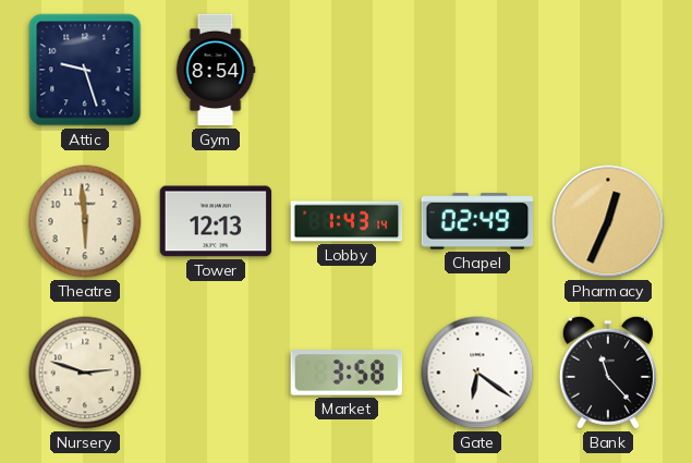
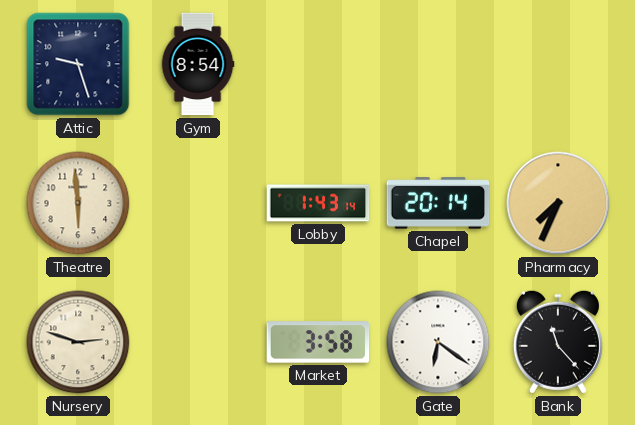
Tower: 12:13 -> none
Chapel: 02:49 -> 20:14
Pharmacy: 12:34 -> 7:34
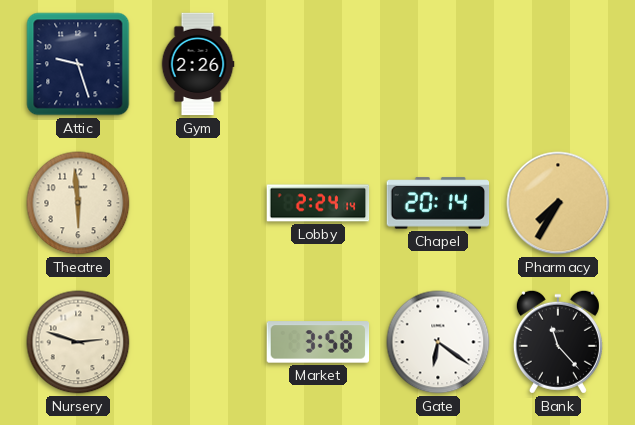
Gym: 8:54 -> 2:26
Lobby: 1:43 -> 2:24
Pharmacy: 7:34 -> 7:35
